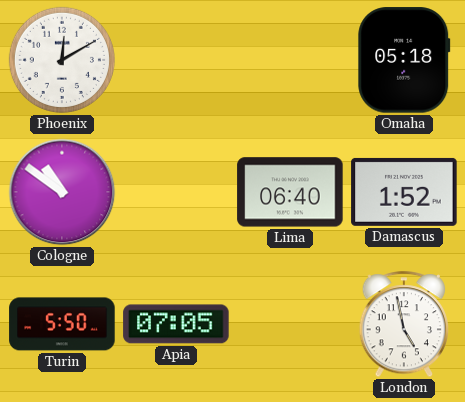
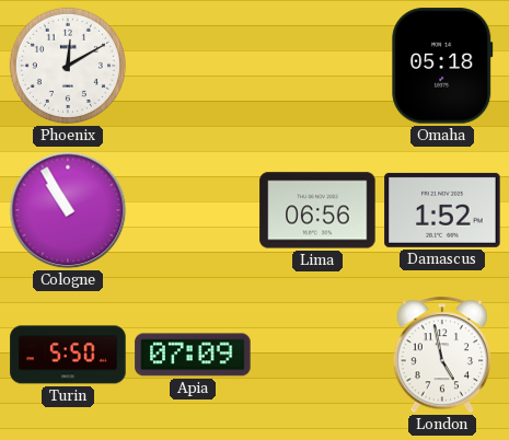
Cologne: 10:51 -> 10:55
Lima: 06:40 -> 06:56
Apia: 07:05 -> 07:09
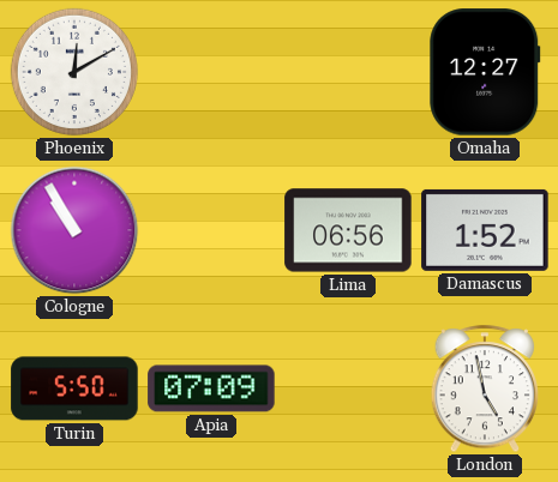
Omaha: 05:18 -> 12:27
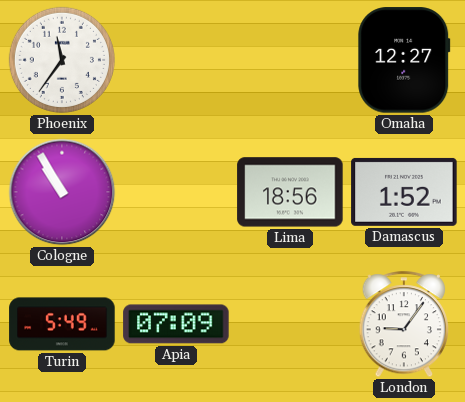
Phoenix: 12:10 -> 11:36
Lima: 06:56 -> 18:56
Turin: 5:50 -> 5:49
London: 4:58 -> 9:06
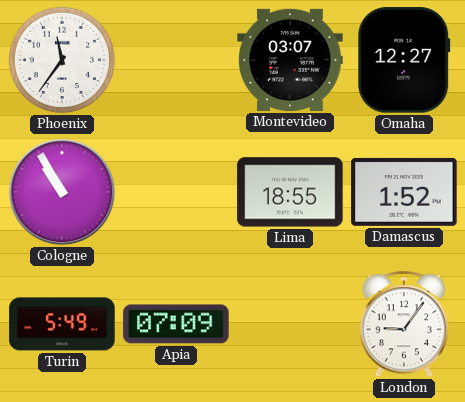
Montevideo: none -> 03:07
Lima: 18:56 -> 18:55
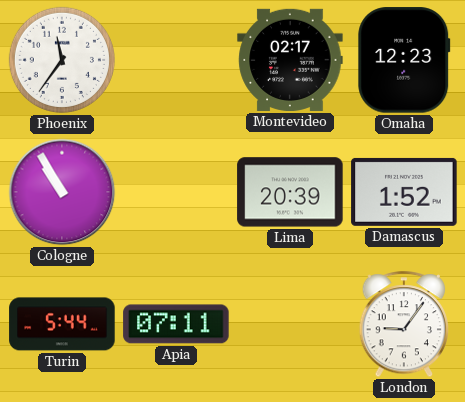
Montevideo: 03:07 -> 02:17
Omaha: 12:27 -> 12:23
Lima: 18:55 -> 20:39
Turin: 5:49 -> 5:44
Apia: 07:09 -> 07:11
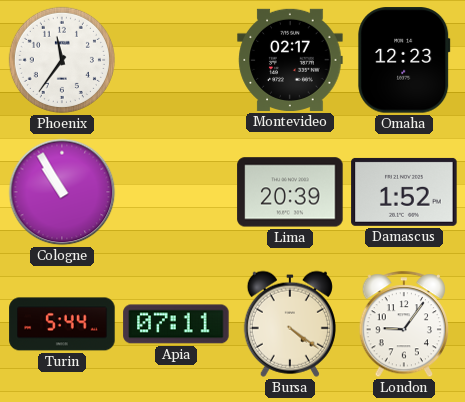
Bursa: none -> 4:21
